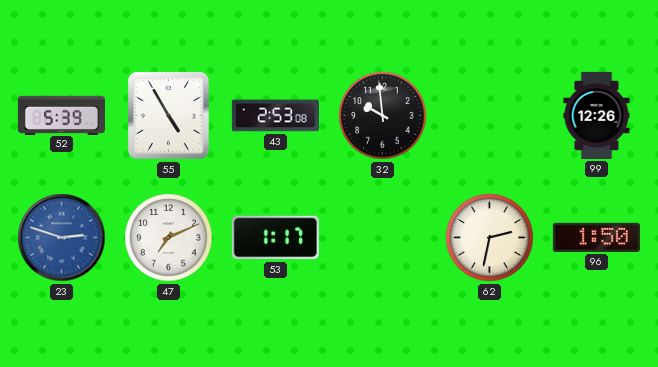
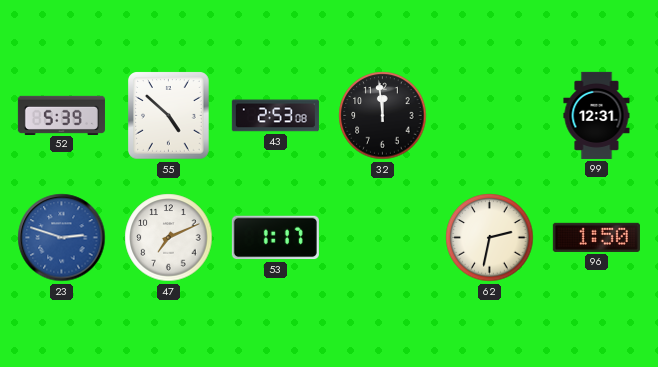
55: 4:55 -> 4:52
32: 9:59 -> 11:59
99: 12:26 -> 12:31
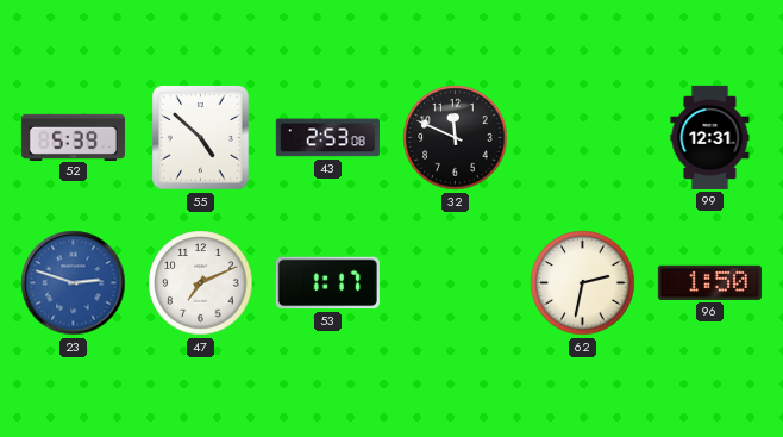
32: 11:59 -> 11:49
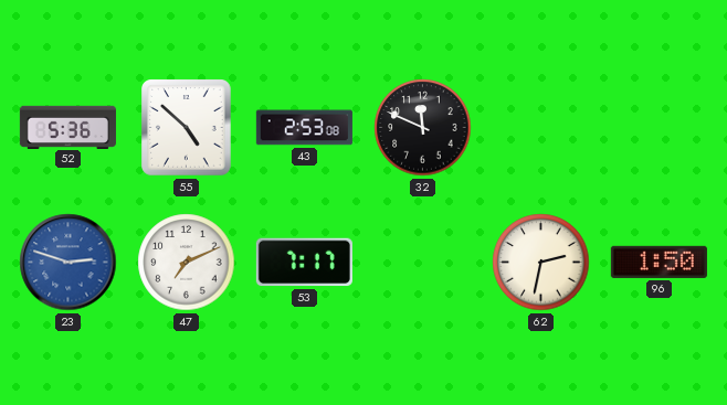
52: 5:39 -> 5:36
99: 12:31 -> none
53: 1:17 -> 7:17
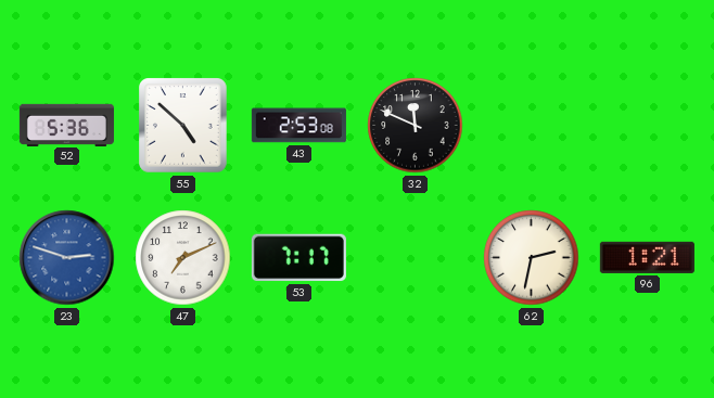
96: 1:50 -> 1:21
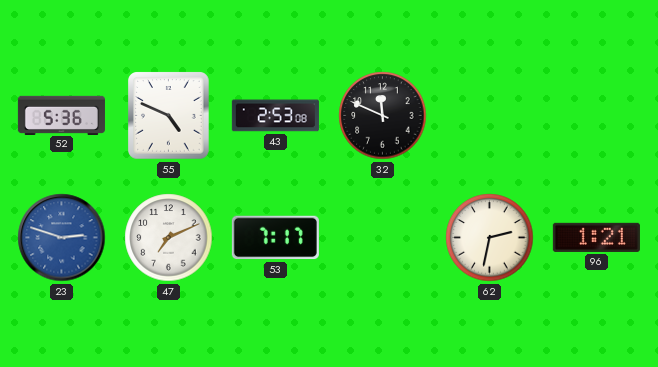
55: 4:52 -> 4:49
